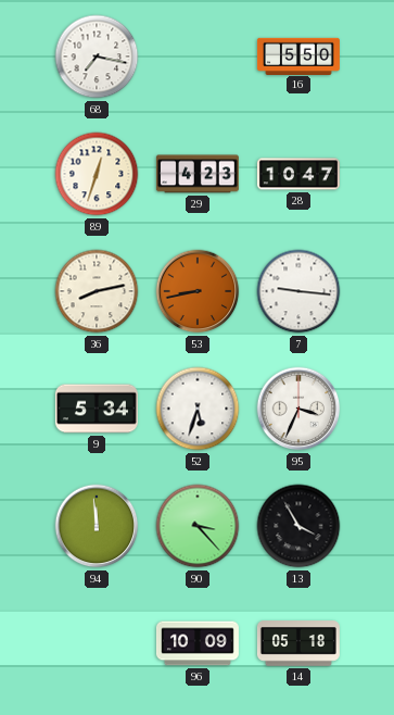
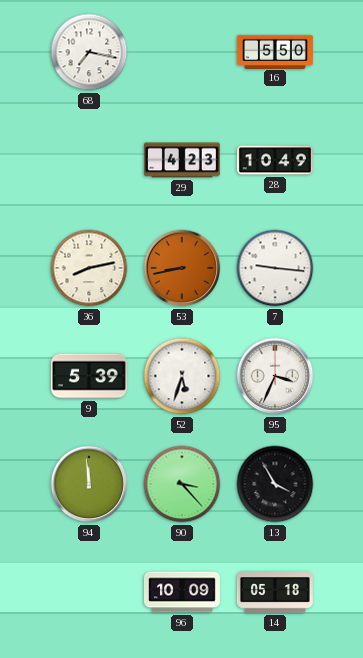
89: 12:33 -> none
28: 10:47 -> 10:49
9: 5:34 -> 5:39
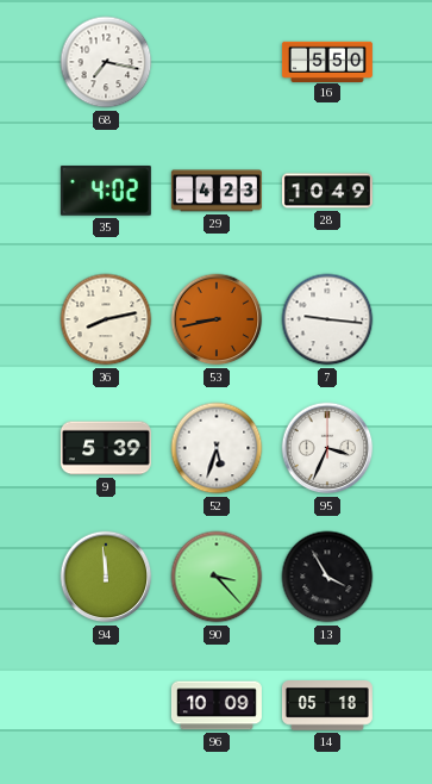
35: none -> 4:02
